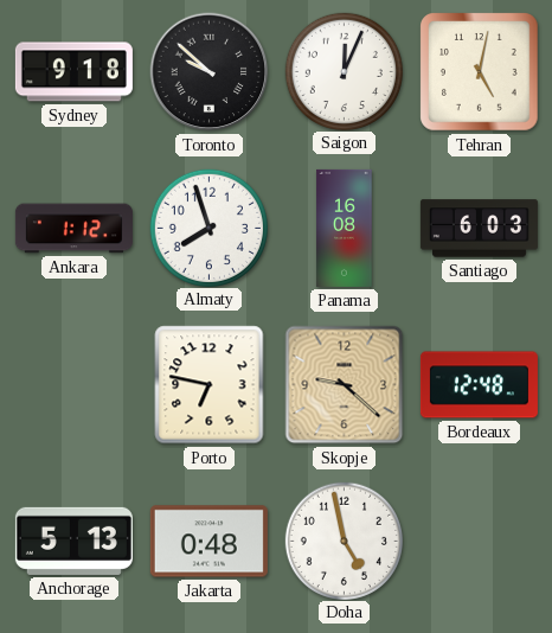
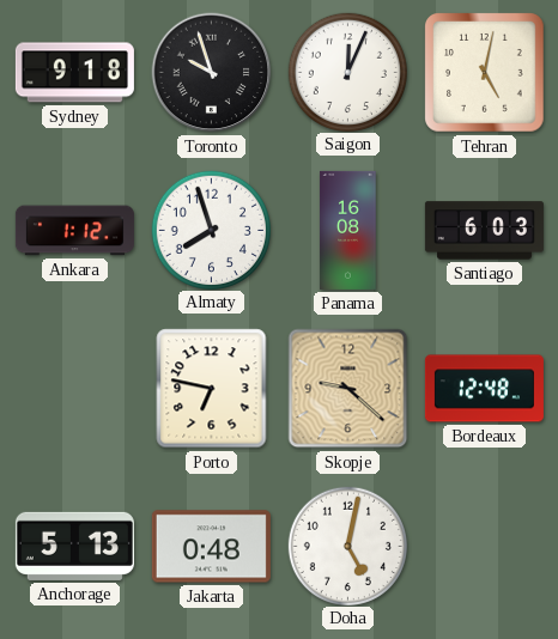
Toronto: 9:52 -> 9:57
Doha: 4:58 -> 5:02
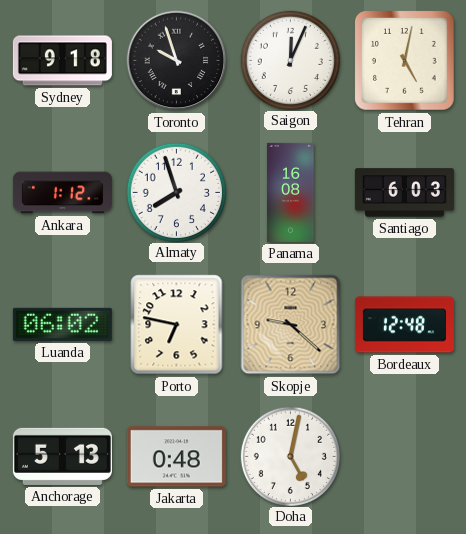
Luanda: none -> 06:02
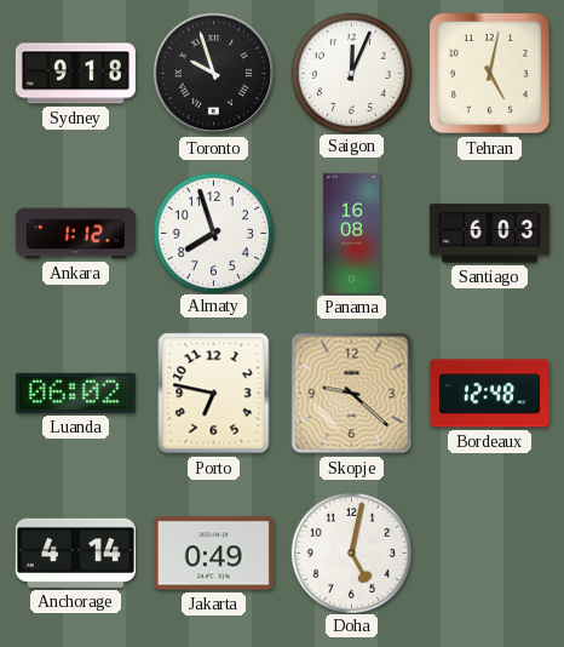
Anchorage: 5:13 -> 4:14
Jakarta: 0:48 -> 0:49
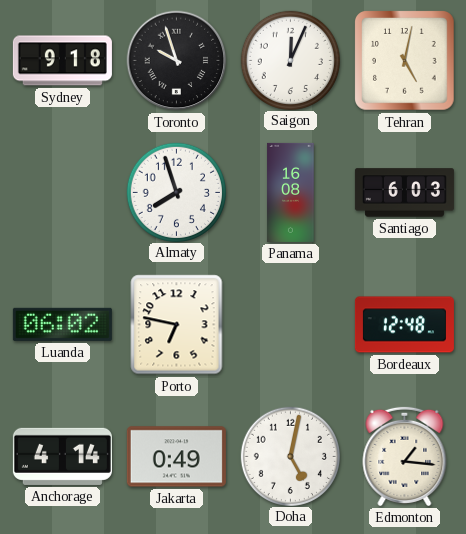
Ankara: 1:12 -> none
Skopje: 9:22 -> none
Edmonton: none -> 1:16
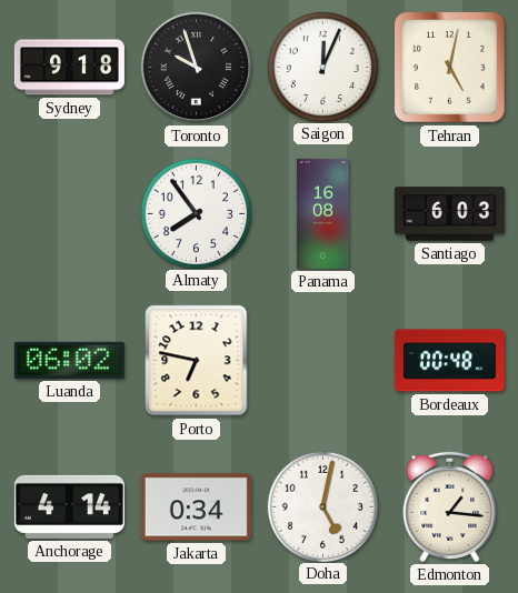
Almaty: 7:57 -> 7:54
Bordeaux: 12:48 -> 00:48
Jakarta: 0:49 -> 0:34
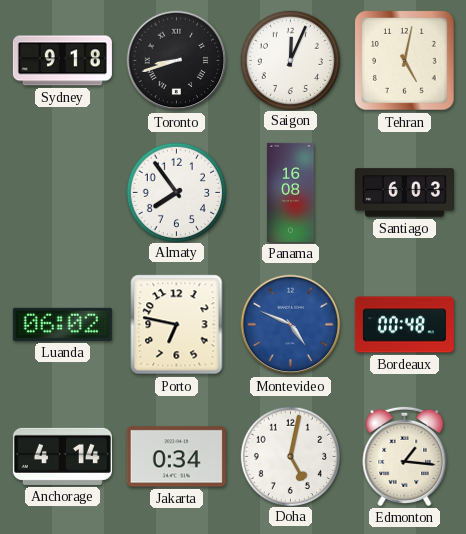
Toronto: 9:57 -> 8:42
Montevideo: none -> 4:49
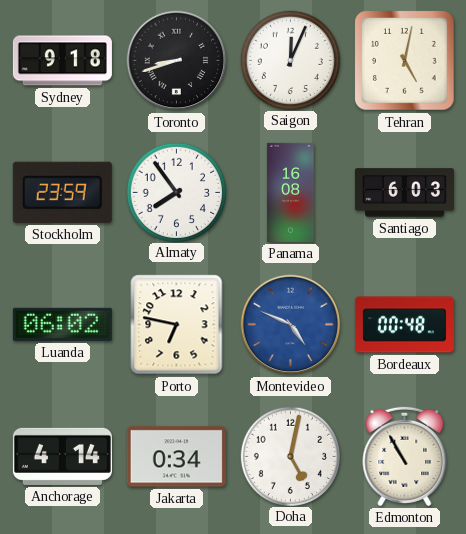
Stockholm: none -> 23:59
Edmonton: 1:16 -> 10:55
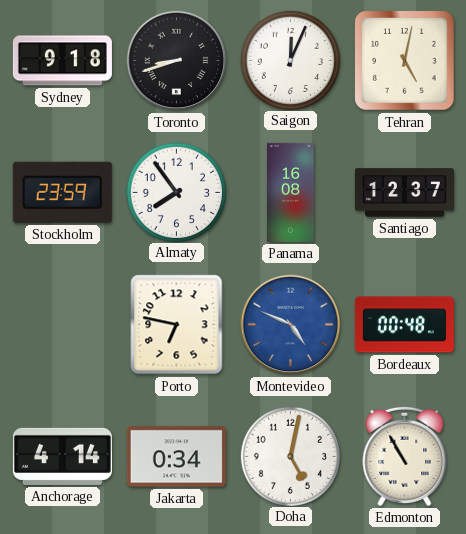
Santiago: 6:03 -> 12:37
Luanda: 06:02 -> none
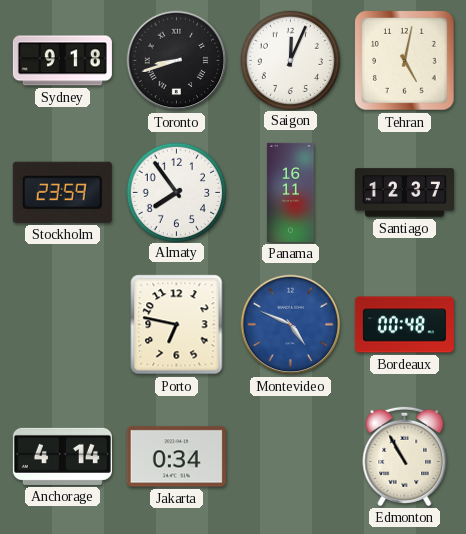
Panama: 16:08 -> 16:11
Doha: 5:02 -> none
